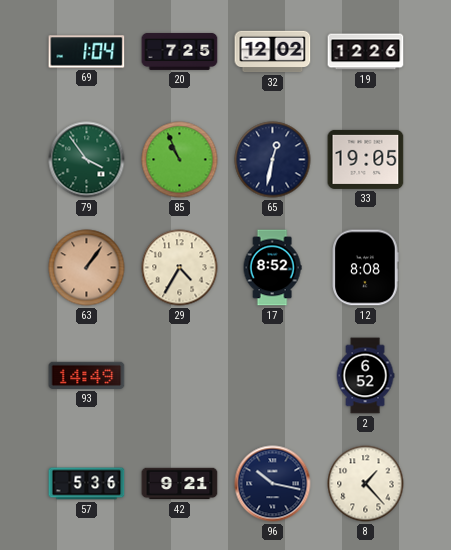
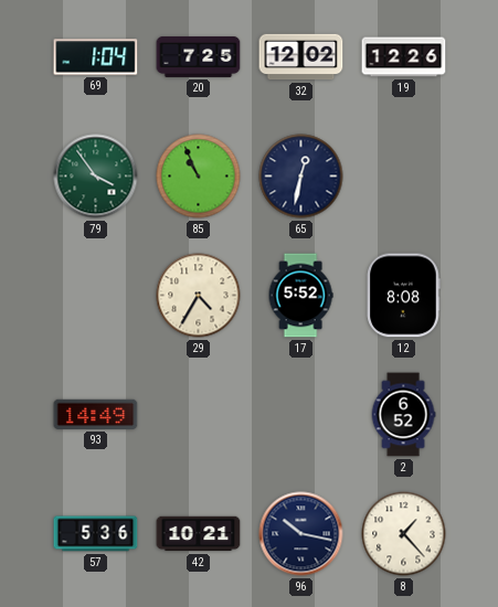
33: 19:05 -> none
63: 1:06 -> none
17: 8:52 -> 5:52
42: 9:21 -> 10:21
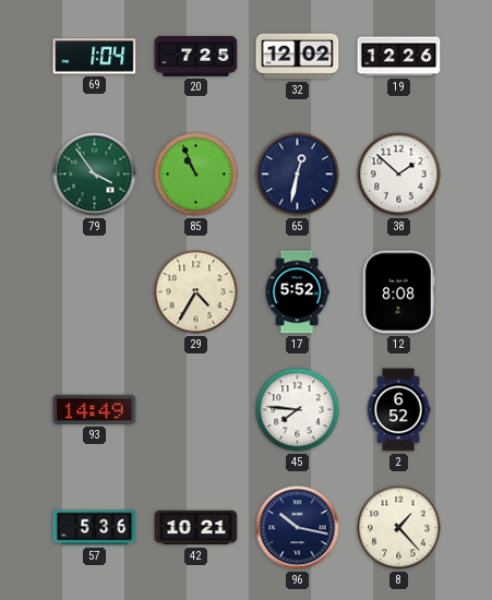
38: none -> 1:52
45: none -> 7:46
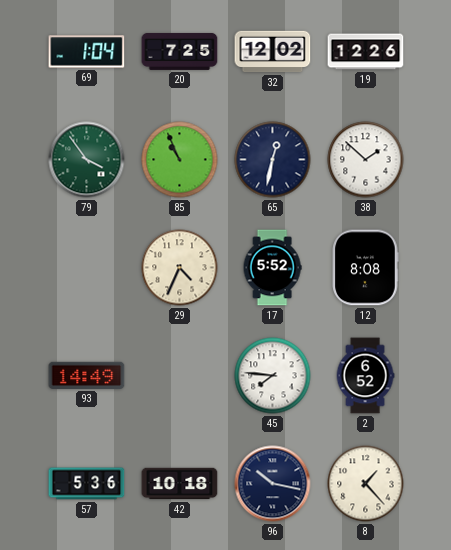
29: 4:35 -> 4:34
42: 10:21 -> 10:18
